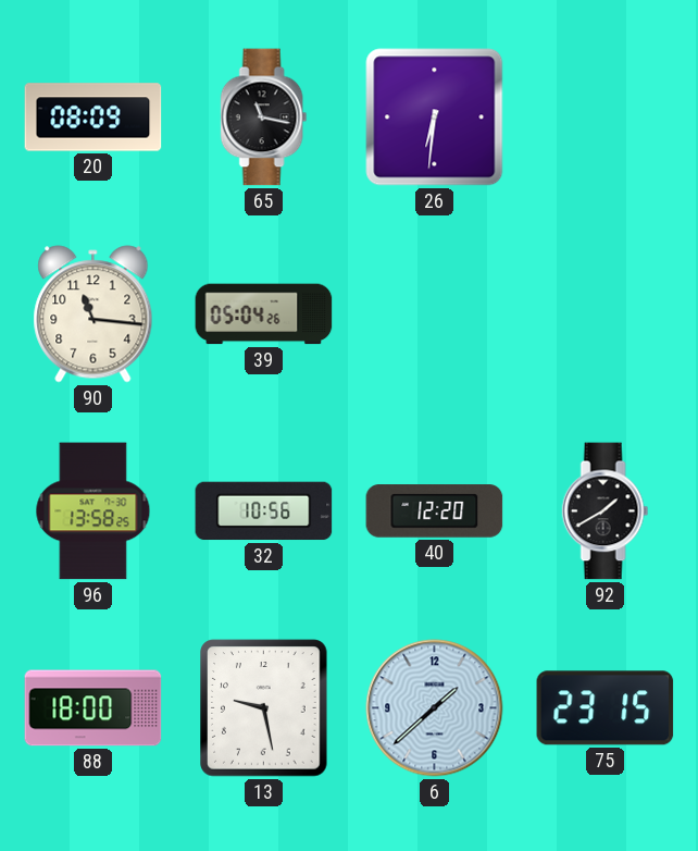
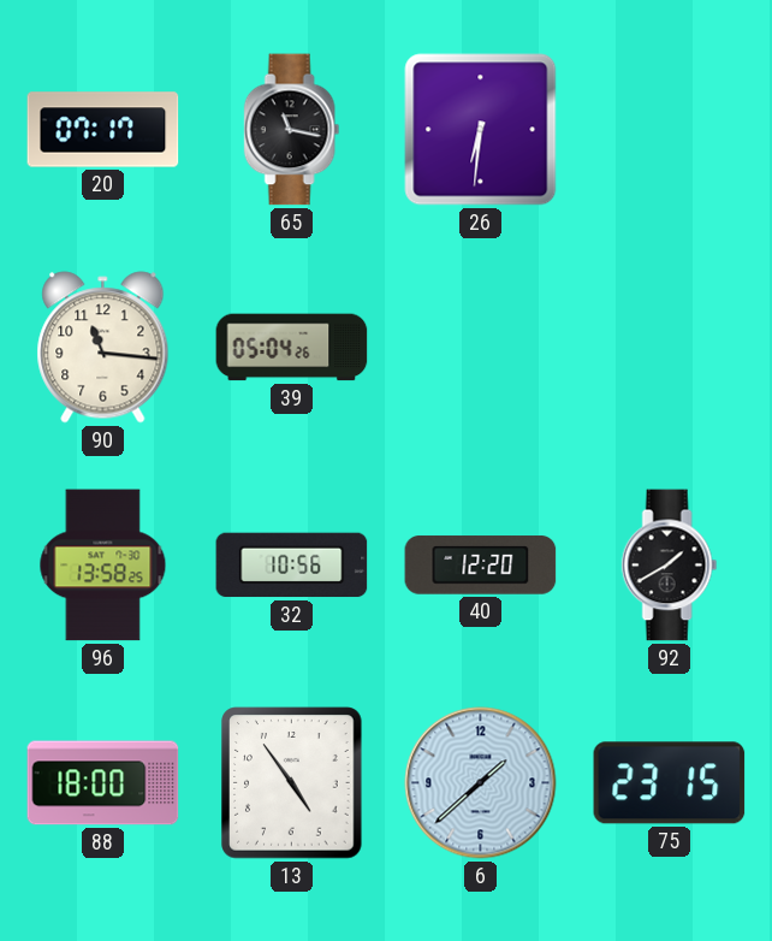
20: 08:09 -> 07:17
13: 9:28 -> 4:54
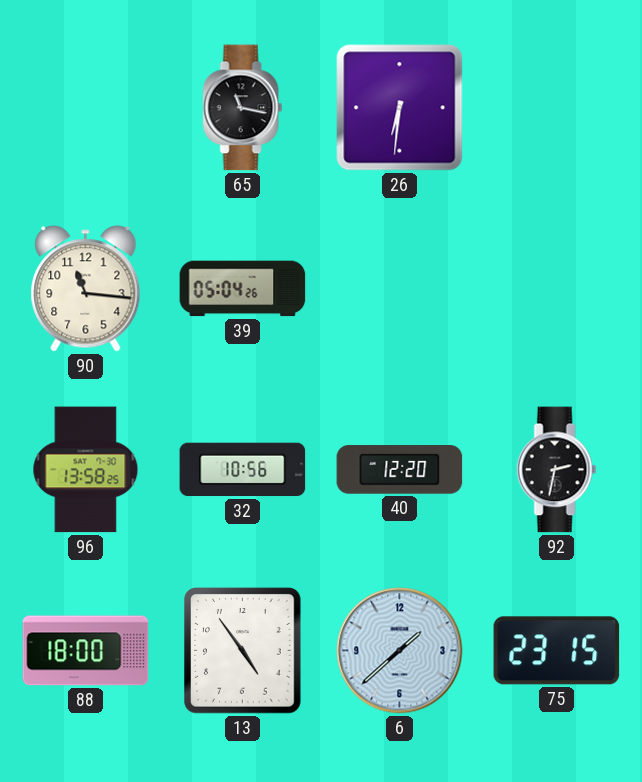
20: 07:17 -> none
92: 1:40 -> 2:32
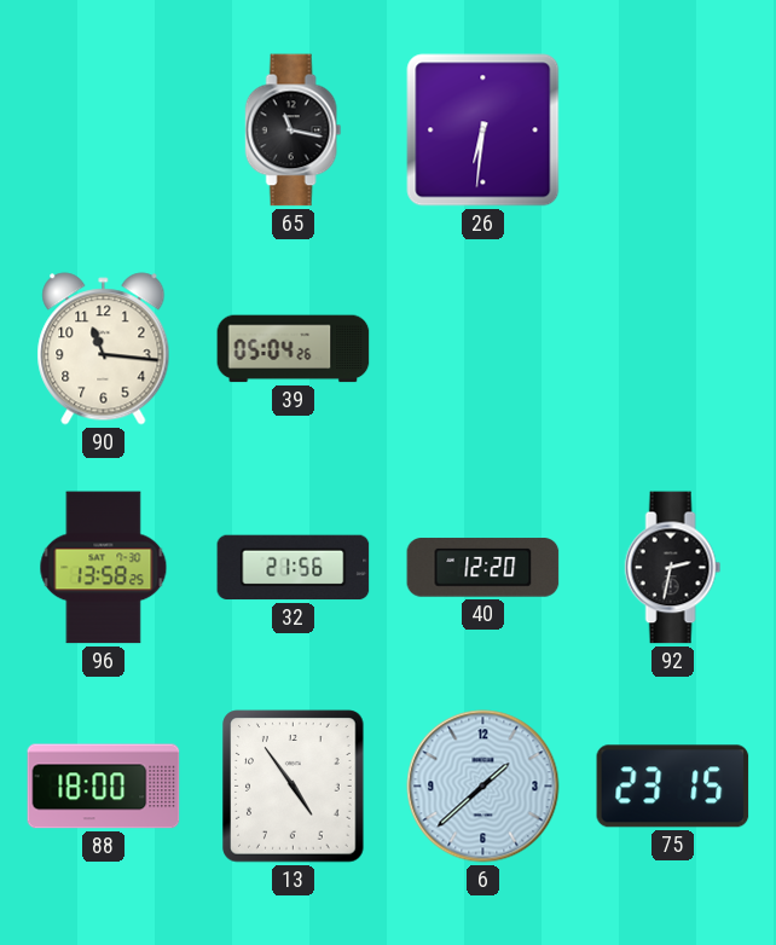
32: 10:56 -> 21:56
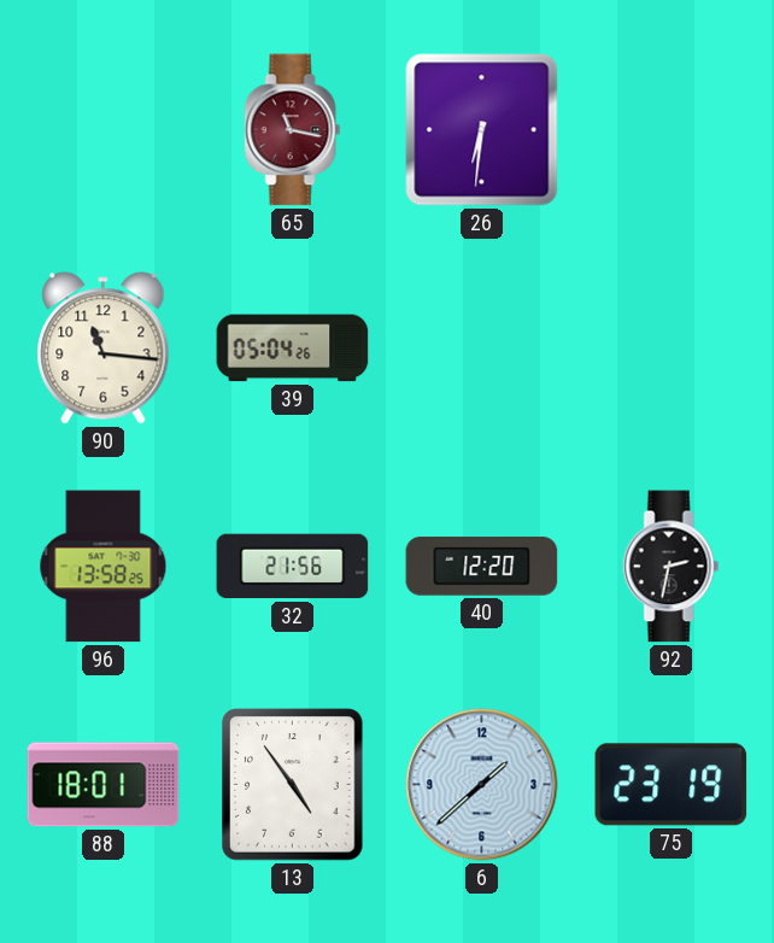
65 dial: black -> burgundy
88: 18:00 -> 18:01
75: 23:15 -> 23:19
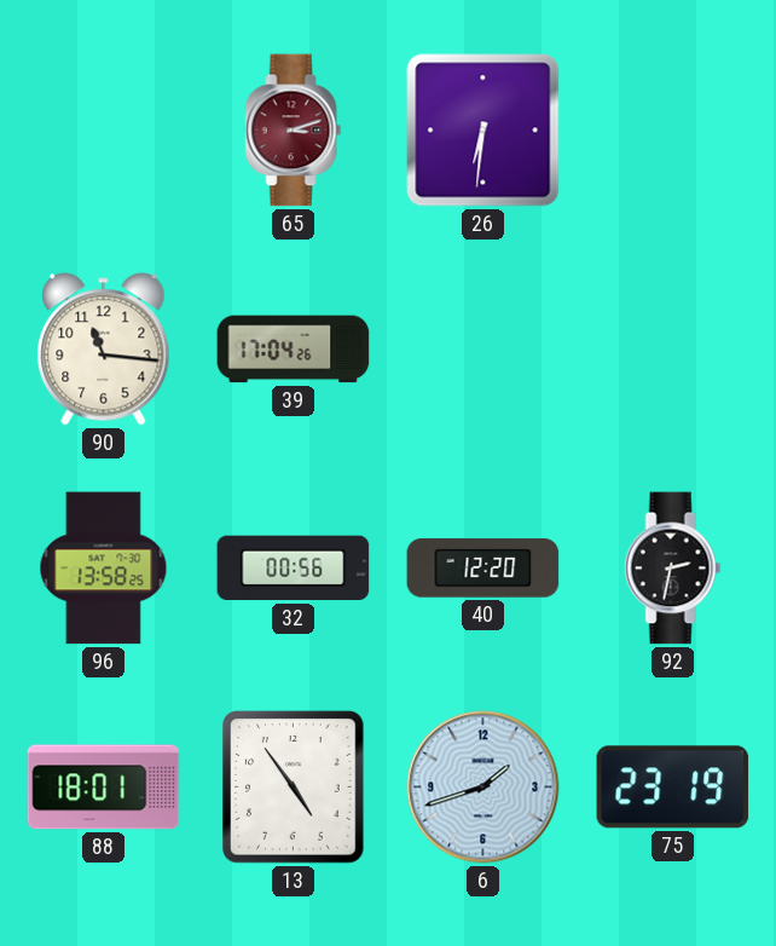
65: 11:17 -> 3:12
39: 05:04 -> 17:04
32: 21:56 -> 00:56
6: 1:38 -> 1:42
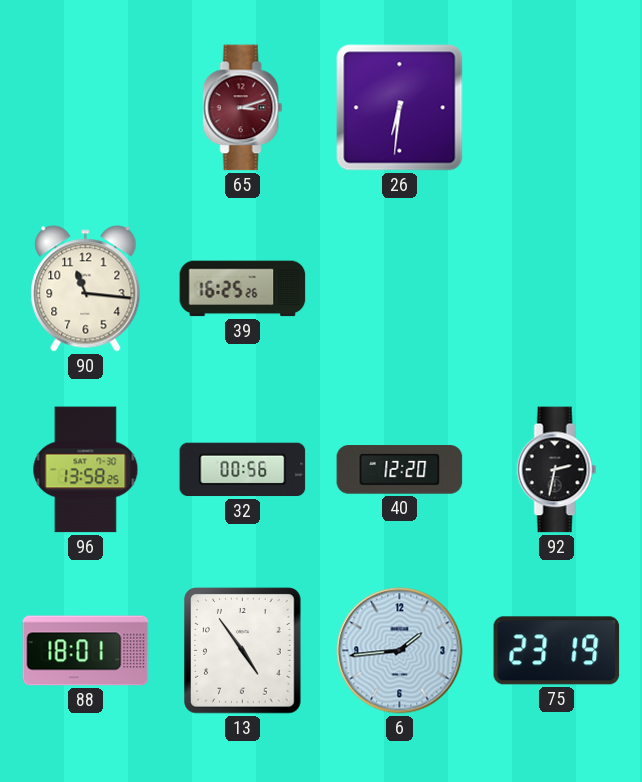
39: 17:04 -> 16:25
6: 1:42 -> 1:44
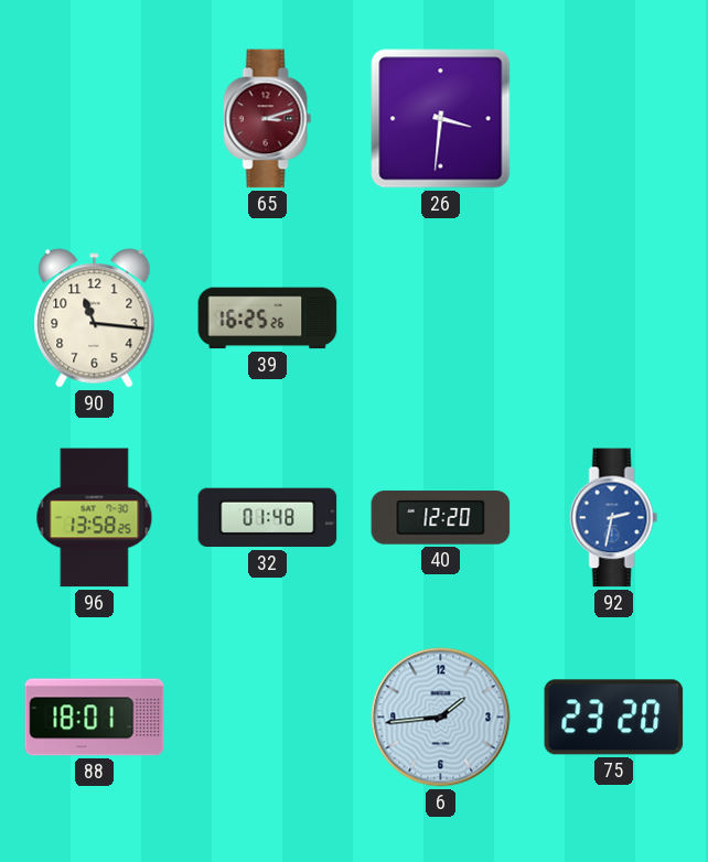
26: 6:31 -> 3:31
32: 00:56 -> 01:48
92 dial: black -> blue
13: 4:54 -> none
75: 23:19 -> 23:20
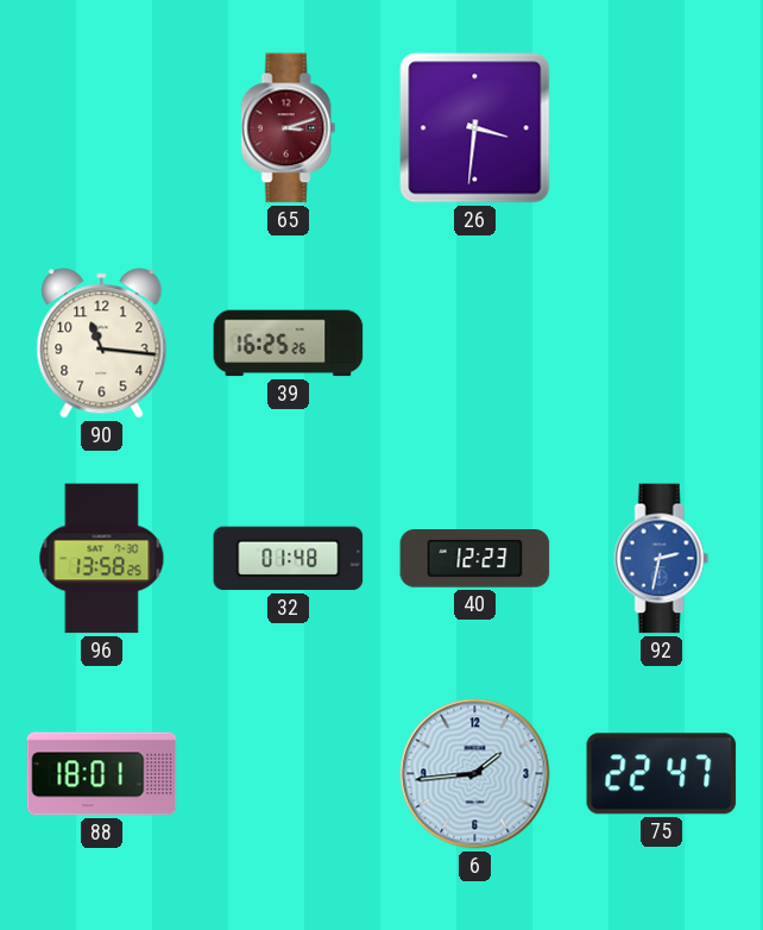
40: 12:20 -> 12:23
75: 23:20 -> 22:47
